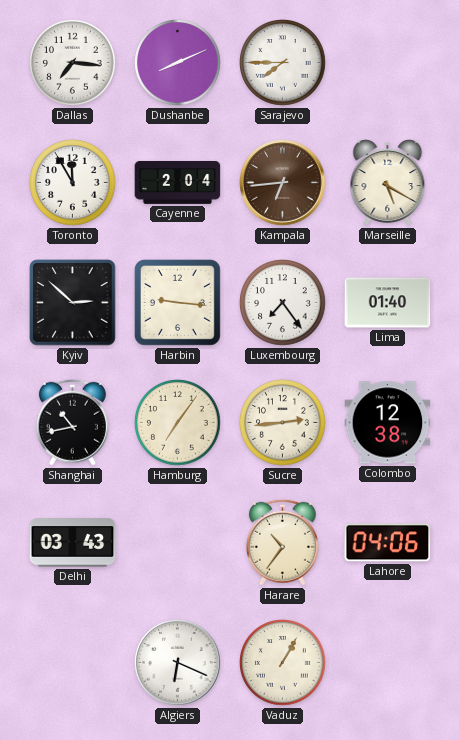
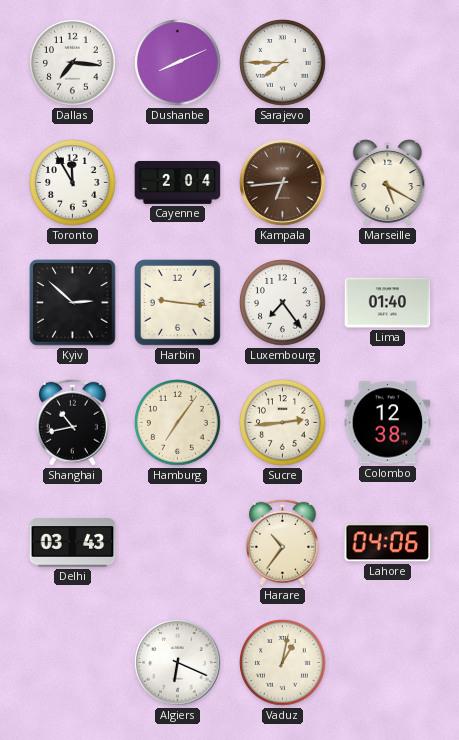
Vaduz: 1:05 -> 1:02
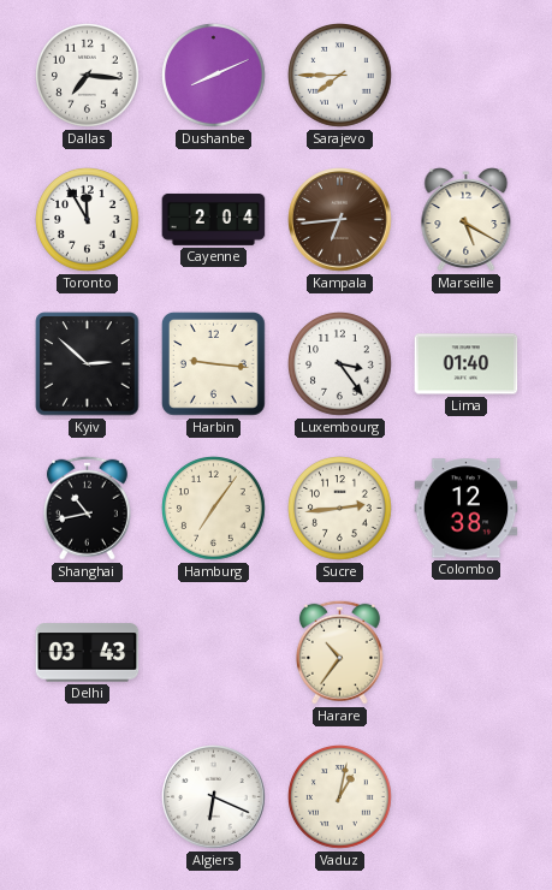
Luxembourg: 7:24 -> 3:24
Lahore: 04:06 -> none
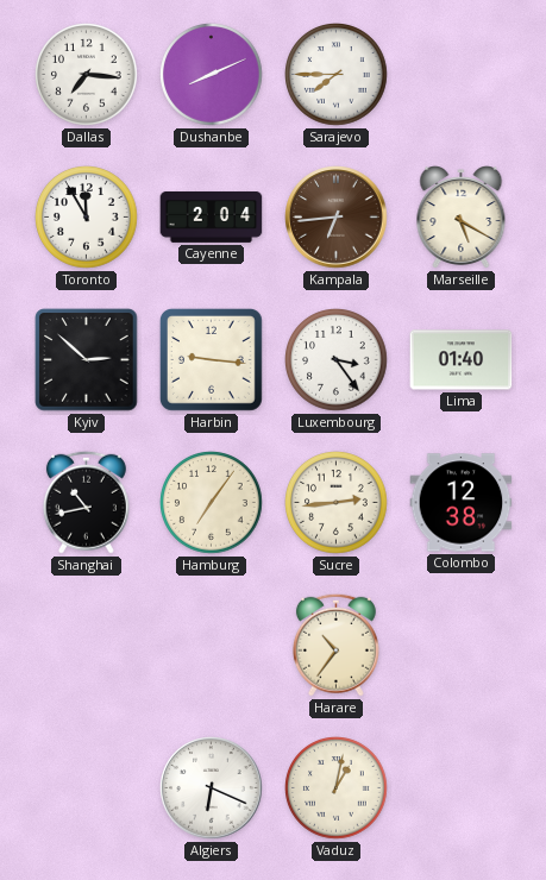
Delhi: 03:43 -> none
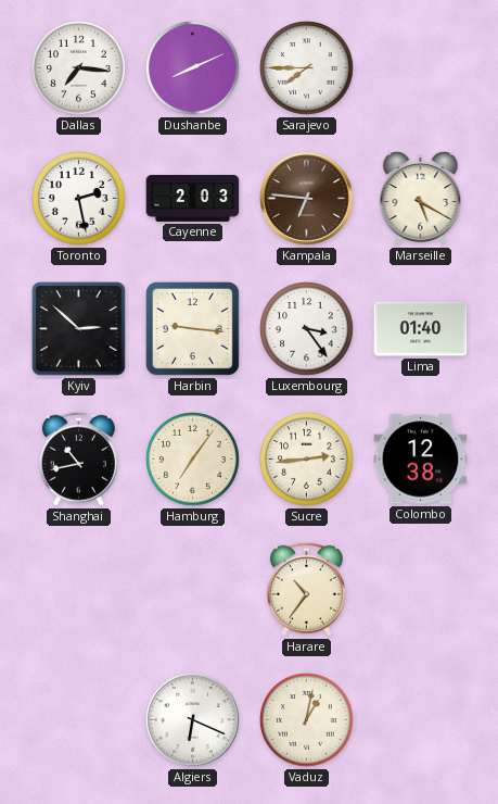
Toronto: 11:55 -> 2:28
Cayenne: 2:04 -> 2:03
Kampala: 6:44 -> 6:46
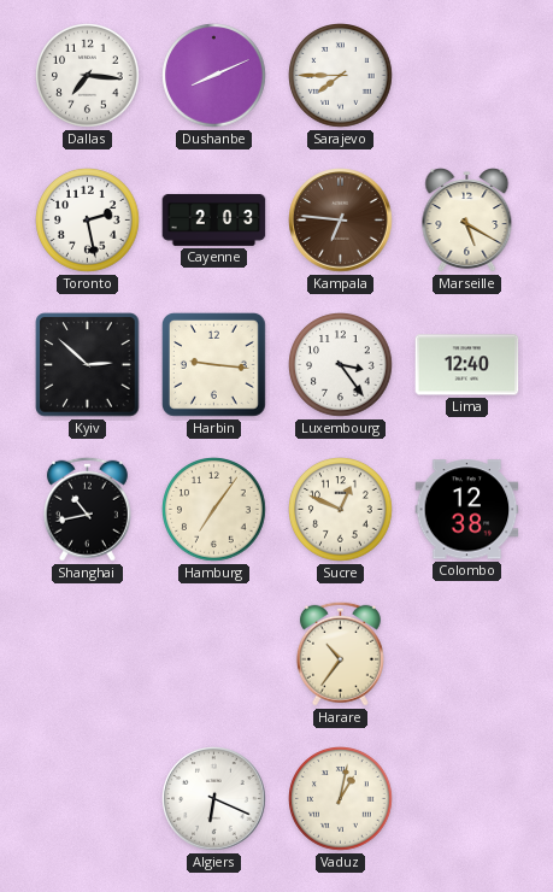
Lima: 01:40 -> 12:40
Sucre: 2:44 -> 12:49
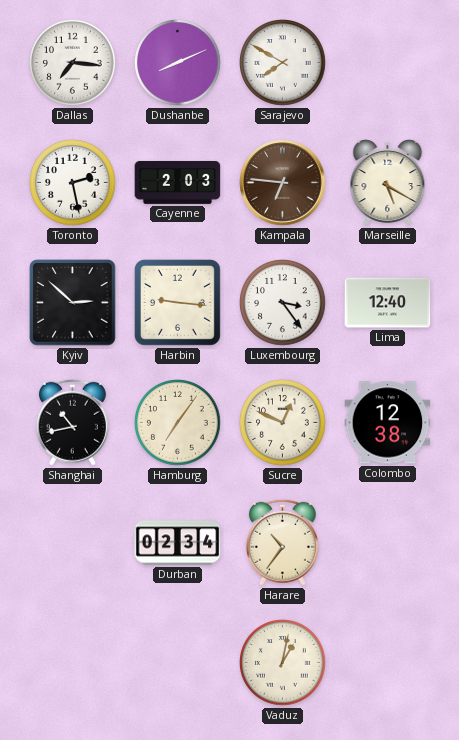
Sarajevo: 7:45 -> 7:50
Durban: none -> 02:34
Algiers: 6:19 -> none
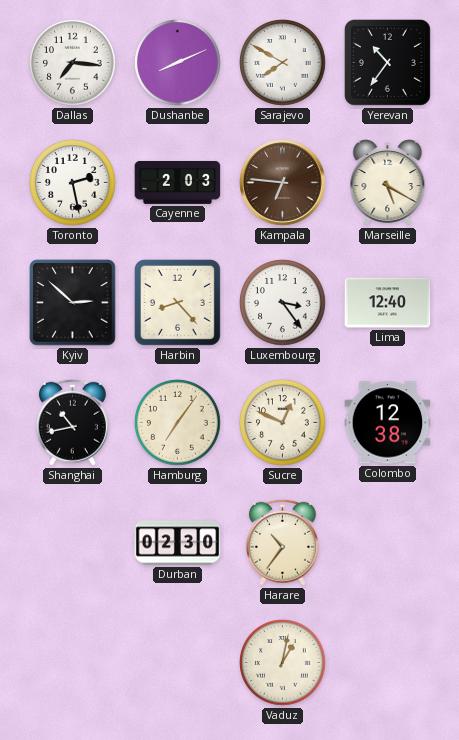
Yerevan: none -> 10:36
Harbin: 9:16 -> 8:23
Durban: 02:34 -> 02:30
